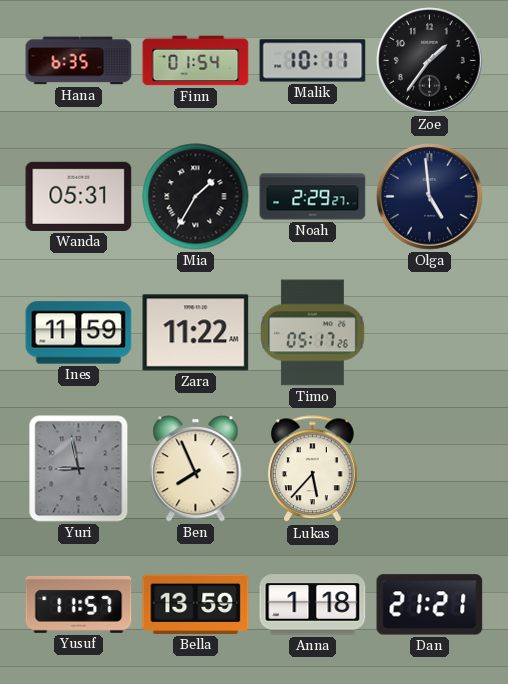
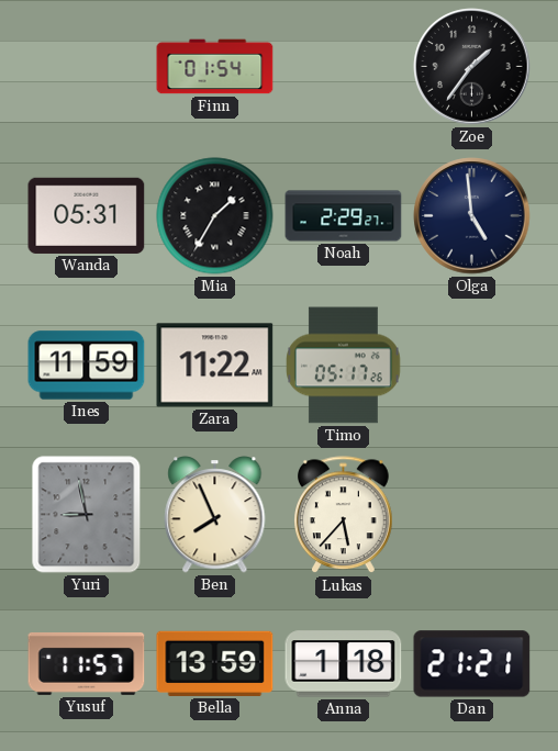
Hana: 6:35 -> none
Malik: 10:11 -> none
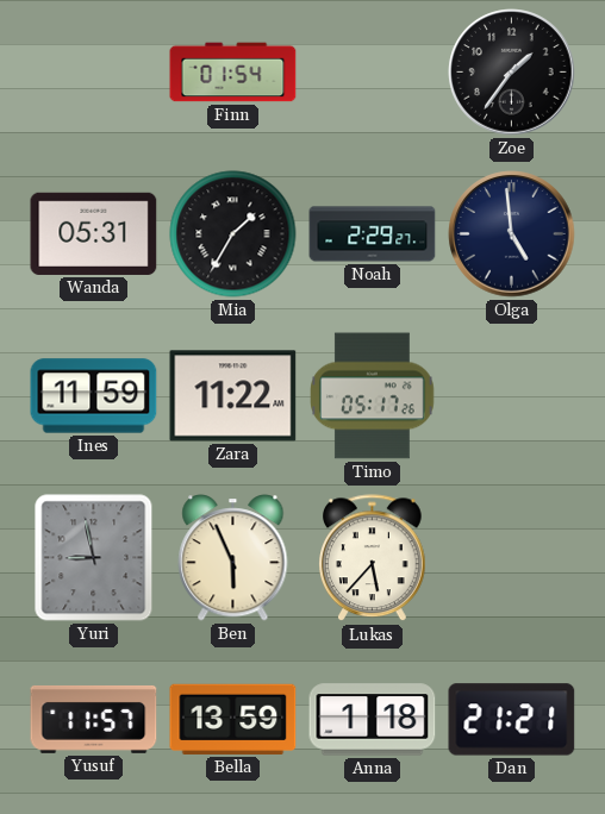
Ben: 7:56 -> 5:56
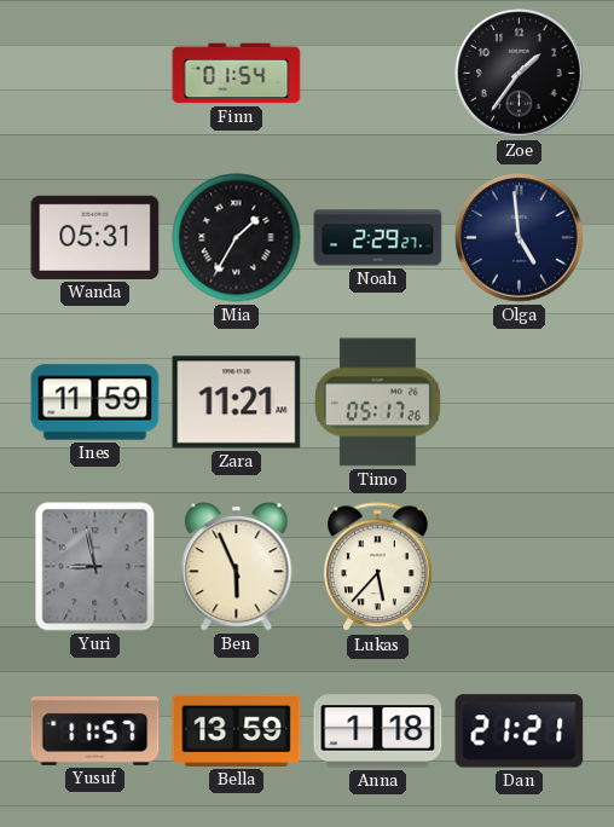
Zara: 11:22 -> 11:21
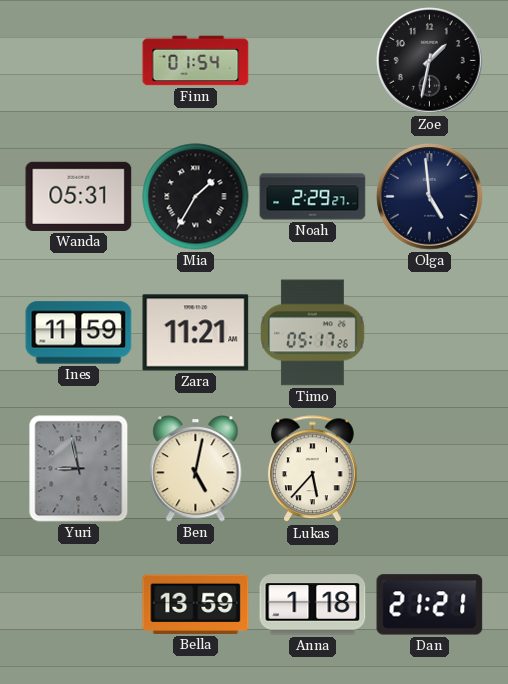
Zoe: 1:36 -> 1:32
Ben: 5:56 -> 5:02
Yusuf: 11:57 -> none
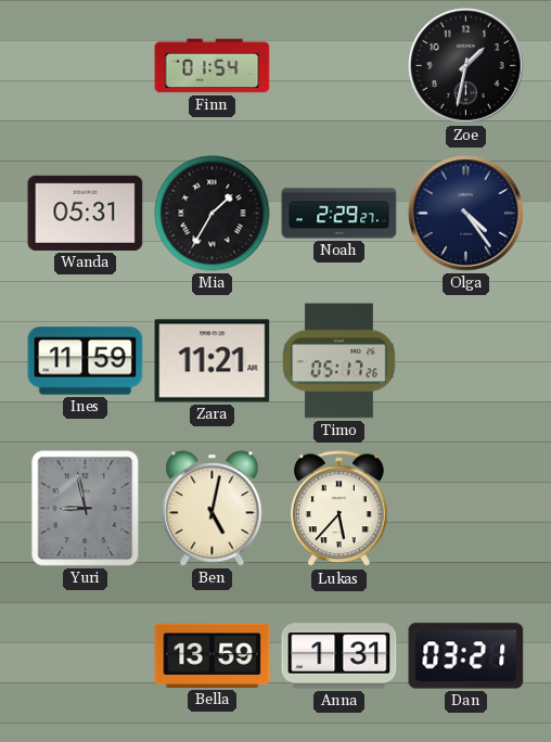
Olga: 4:59 -> 4:24
Anna: 1:18 -> 1:31
Dan: 21:21 -> 03:21
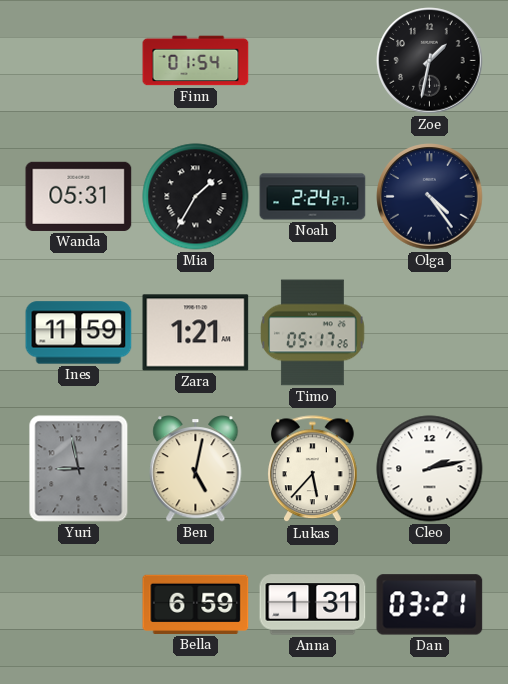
Noah: 2:29 -> 2:24
Zara: 11:21 -> 1:21
Cleo: none -> 2:13
Bella: 13:59 -> 6:59
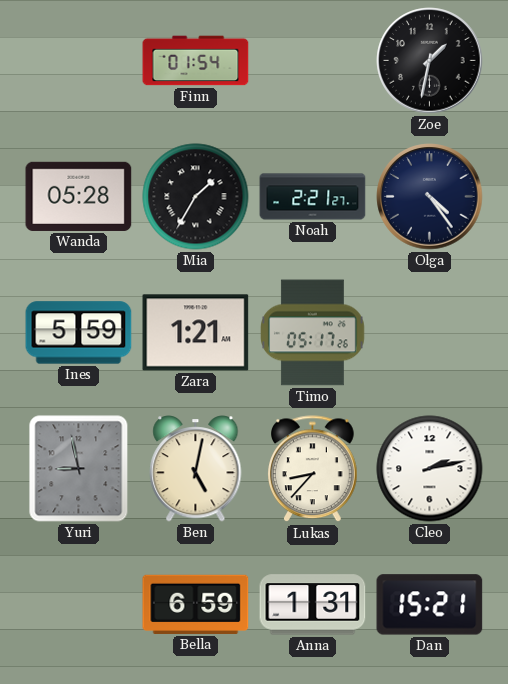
Wanda: 05:31 -> 05:28
Noah: 2:24 -> 2:21
Ines: 11:59 -> 5:59
Lukas: 5:37 -> 8:37
Dan: 03:21 -> 15:21
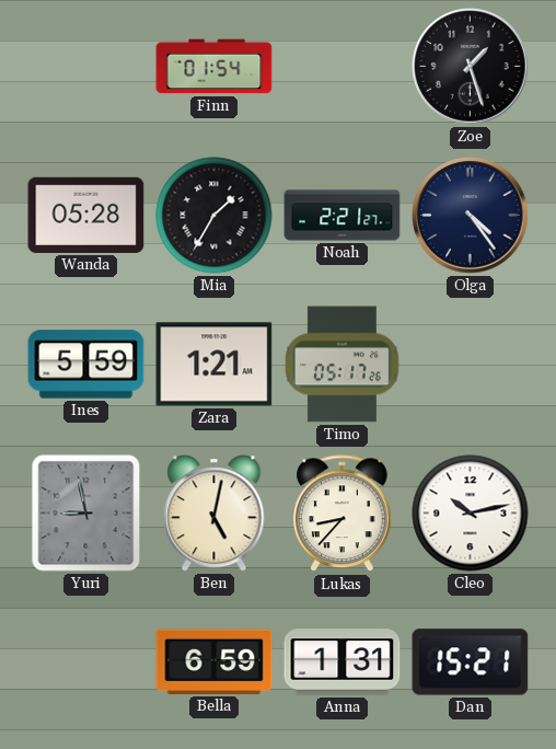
Zoe: 1:32 -> 1:27
Cleo: 2:13 -> 10:13
